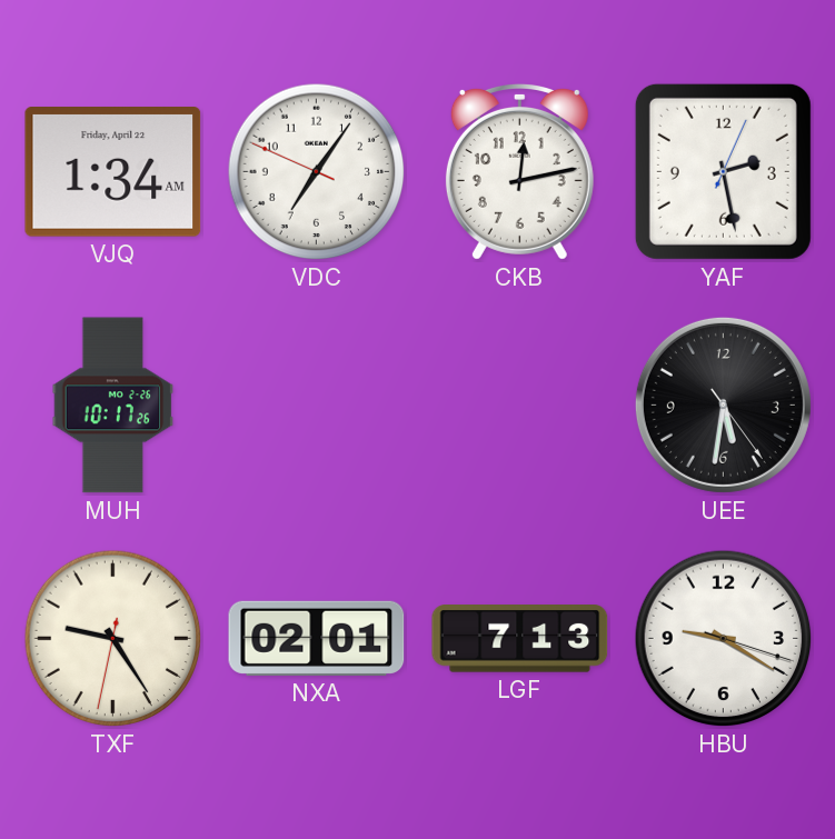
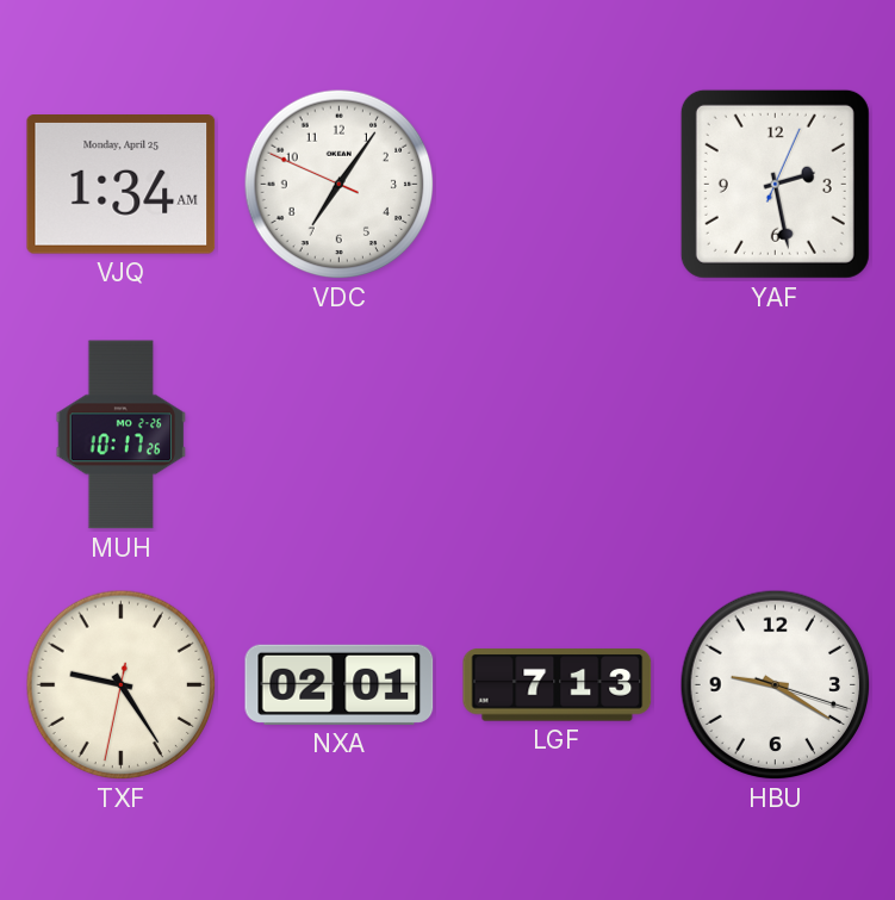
VJQ date: Friday, April 22 -> Monday, April 25
CKB: 12:13 -> none
UEE: 5:31 -> none
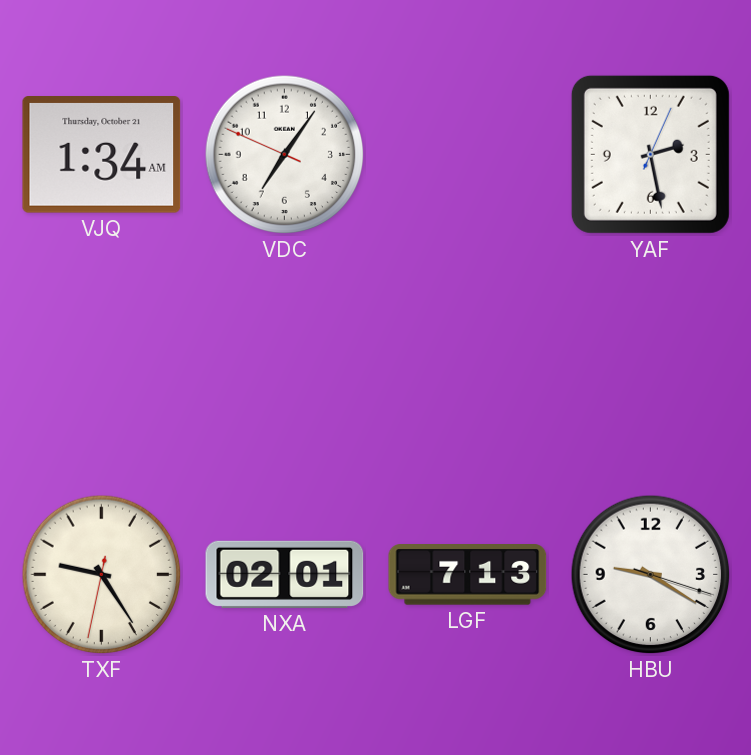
VJQ date: Monday, April 25 -> Thursday, October 21
MUH: 10:17 -> none
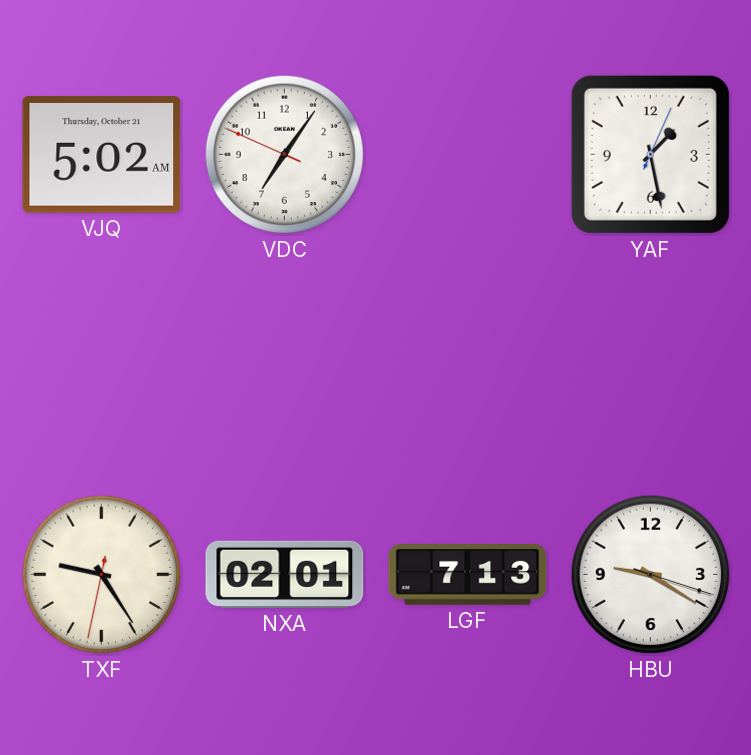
VJQ: 1:34 -> 5:02
YAF: 2:28 -> 1:28
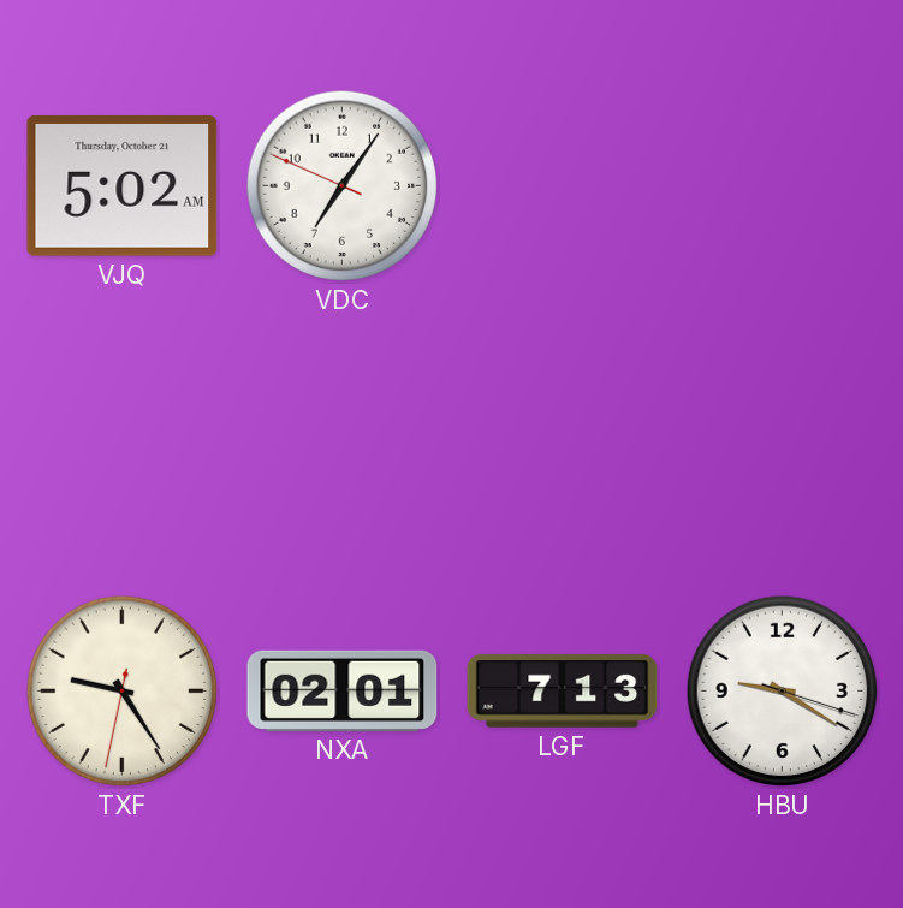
YAF: 1:28 -> none
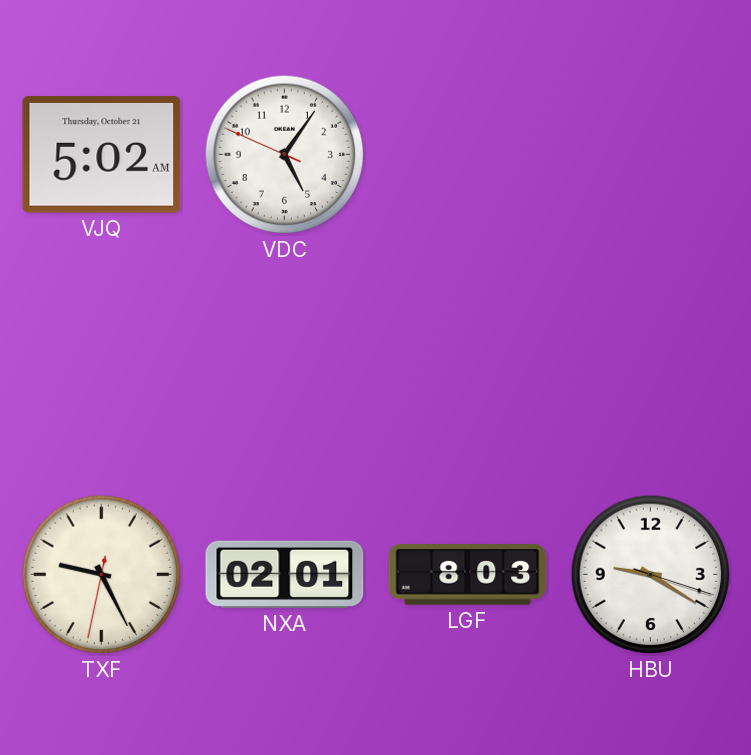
VDC: 7:05 -> 5:05
TXF: 9:24 -> 9:25
LGF: 7:13 -> 8:03
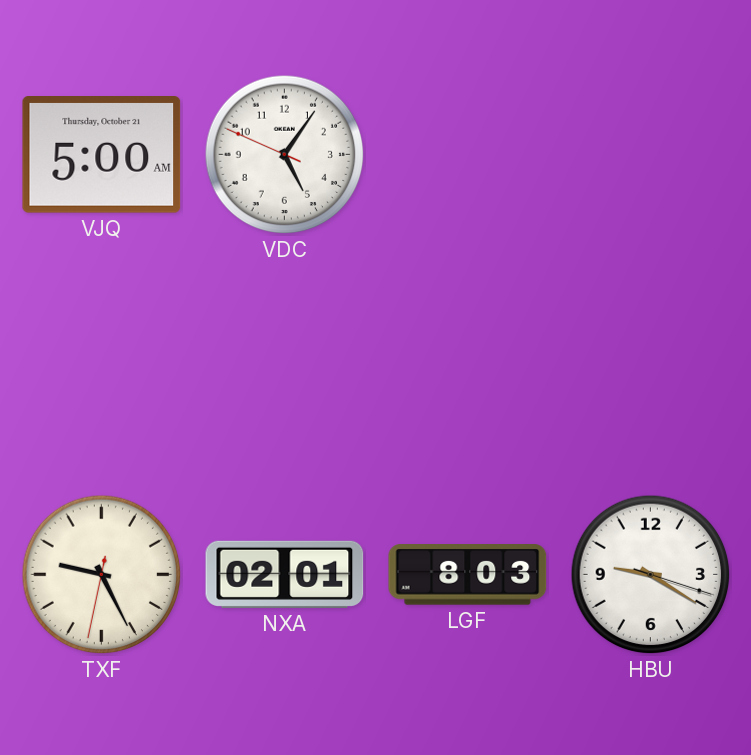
VJQ: 5:02 -> 5:00
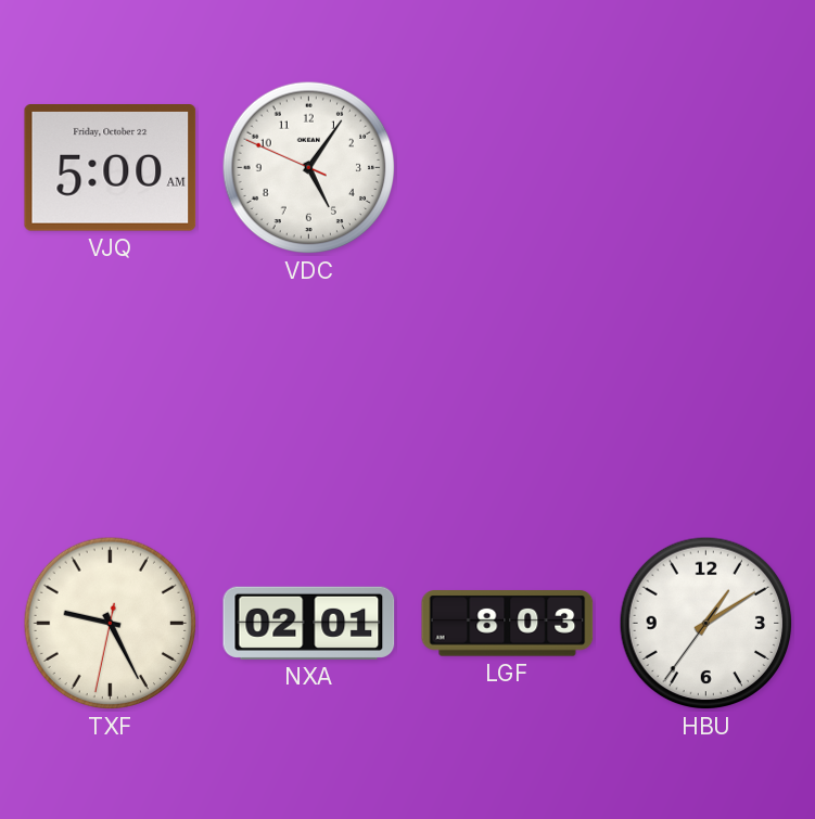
VJQ date: Thursday, October 21 -> Friday, October 22
HBU: 9:20 -> 1:09
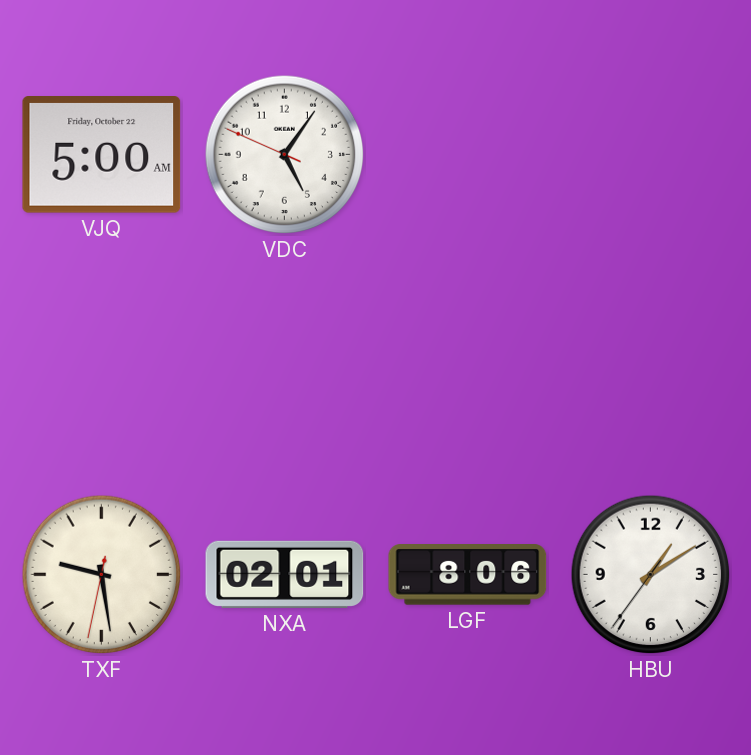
TXF: 9:25 -> 9:28
LGF: 8:03 -> 8:06
